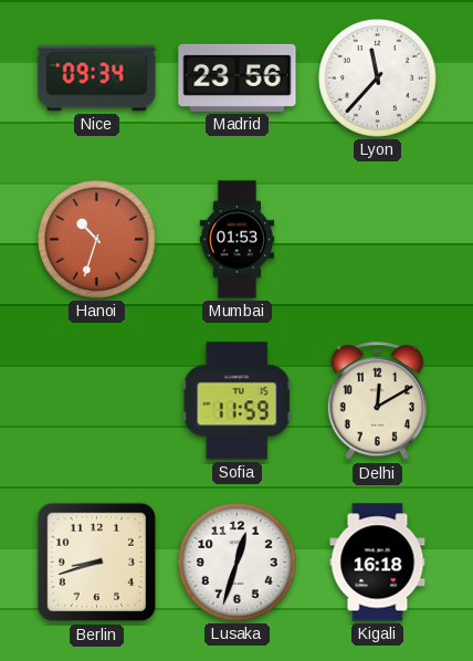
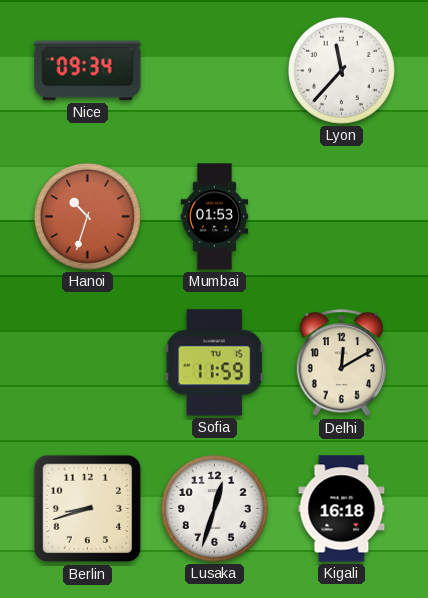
Madrid: 23:56 -> none
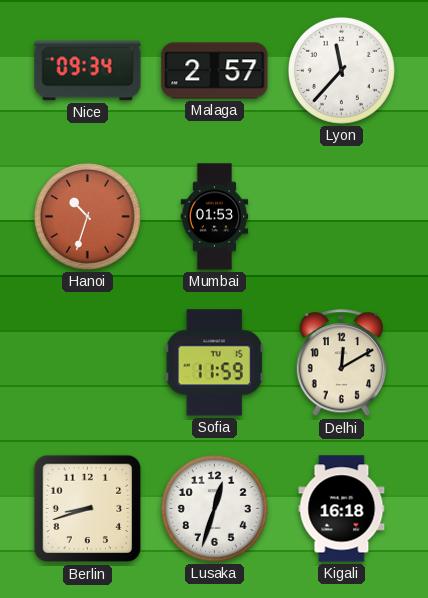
Malaga: none -> 2:57
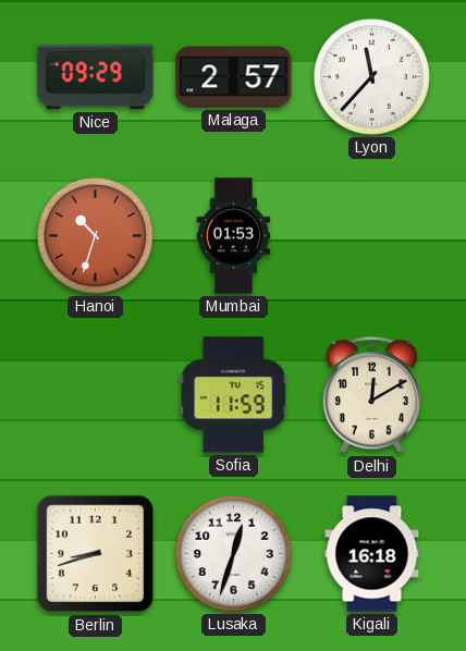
Nice: 09:34 -> 09:29
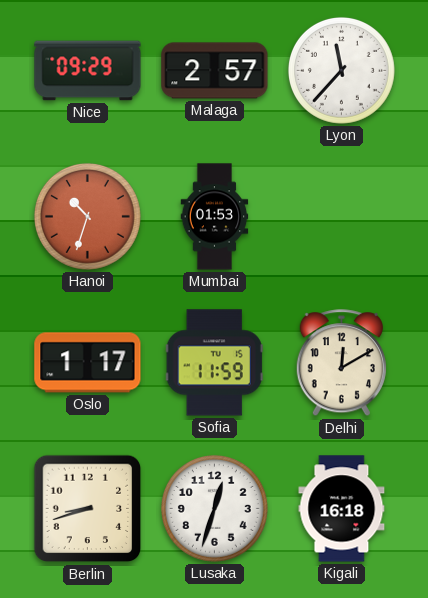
Oslo: none -> 1:17
